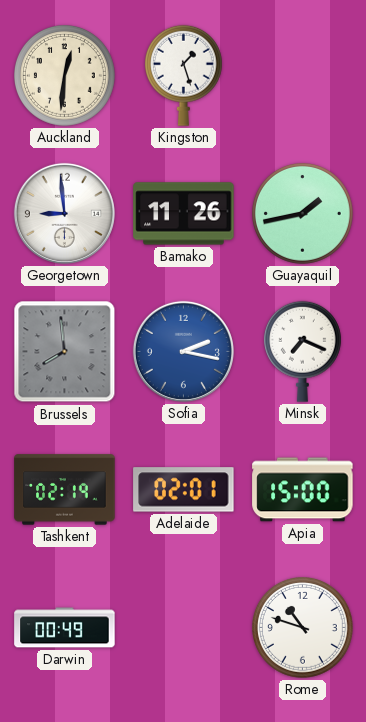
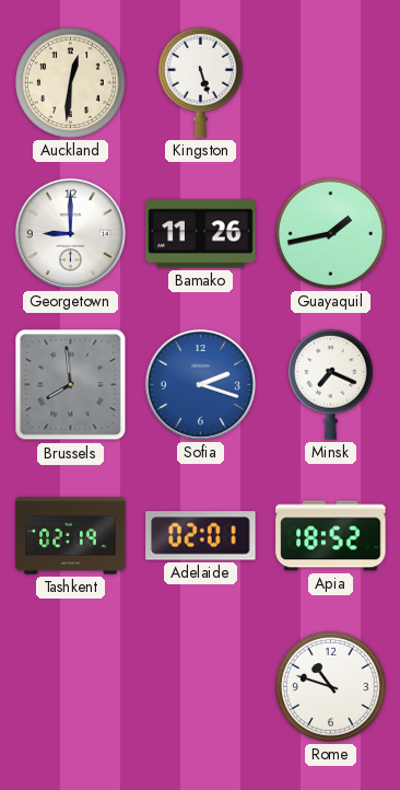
Kingston: 1:27 -> 5:27
Georgetown: 8:59 -> 9:00
Sofia: 2:17 -> 2:18
Apia: 15:00 -> 18:52
Darwin: 00:49 -> none
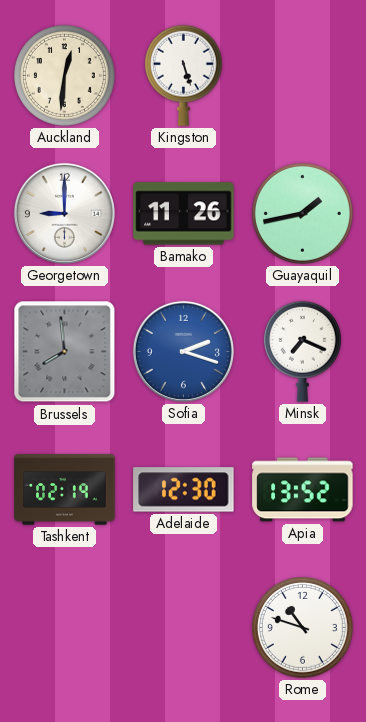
Adelaide: 02:01 -> 12:30
Apia: 18:52 -> 13:52
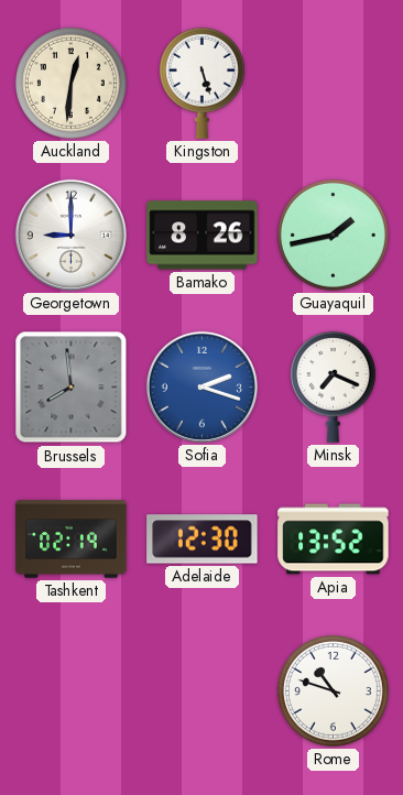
Bamako: 11:26 -> 8:26
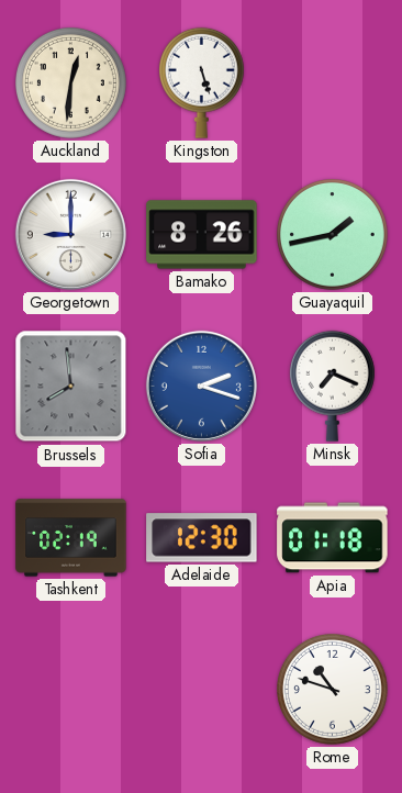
Apia: 13:52 -> 01:18
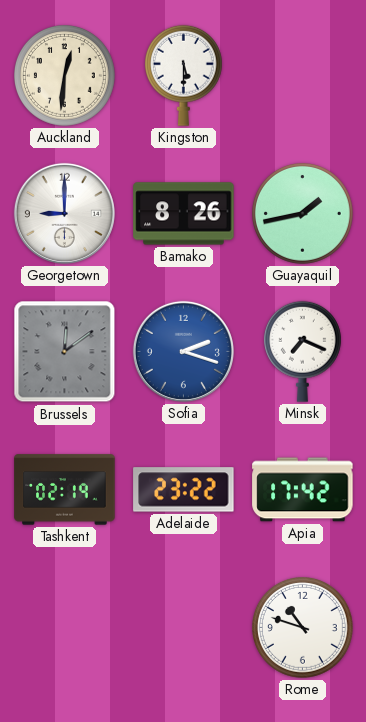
Kingston: 5:27 -> 5:30
Brussels: 7:59 -> 12:09
Adelaide: 12:30 -> 23:22
Apia: 01:18 -> 17:42
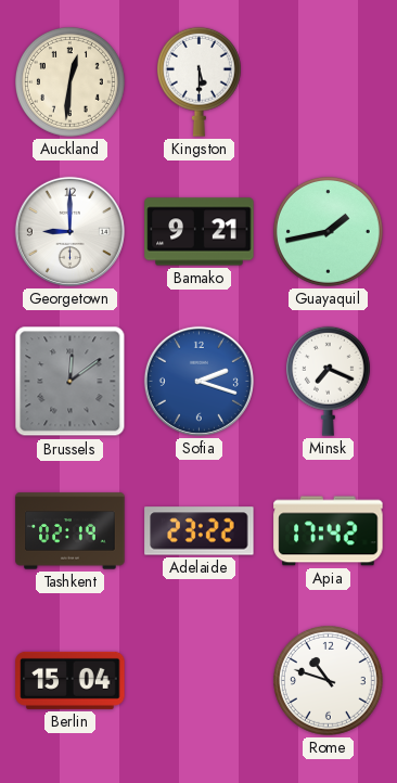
Bamako: 8:26 -> 9:21
Berlin: none -> 15:04
